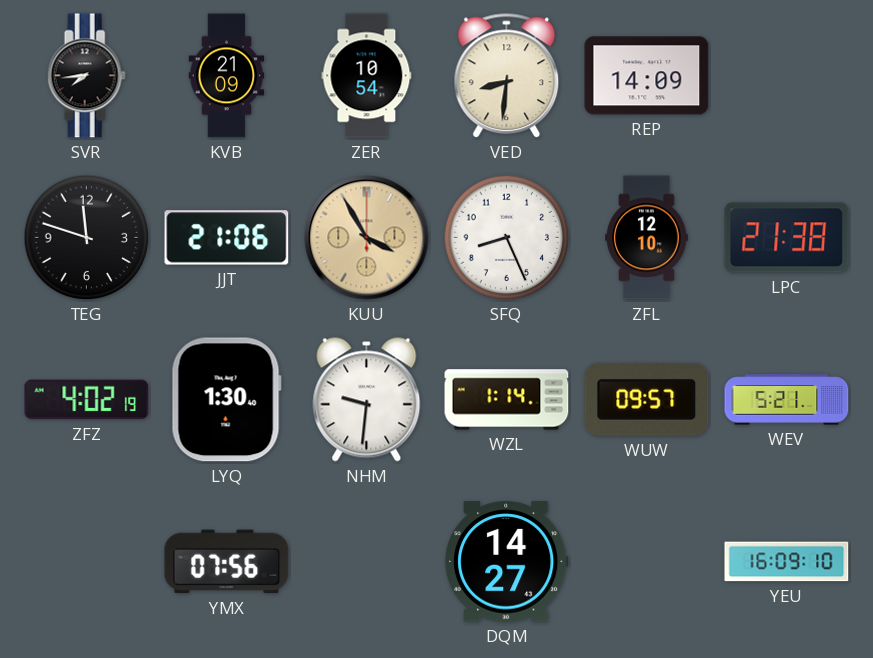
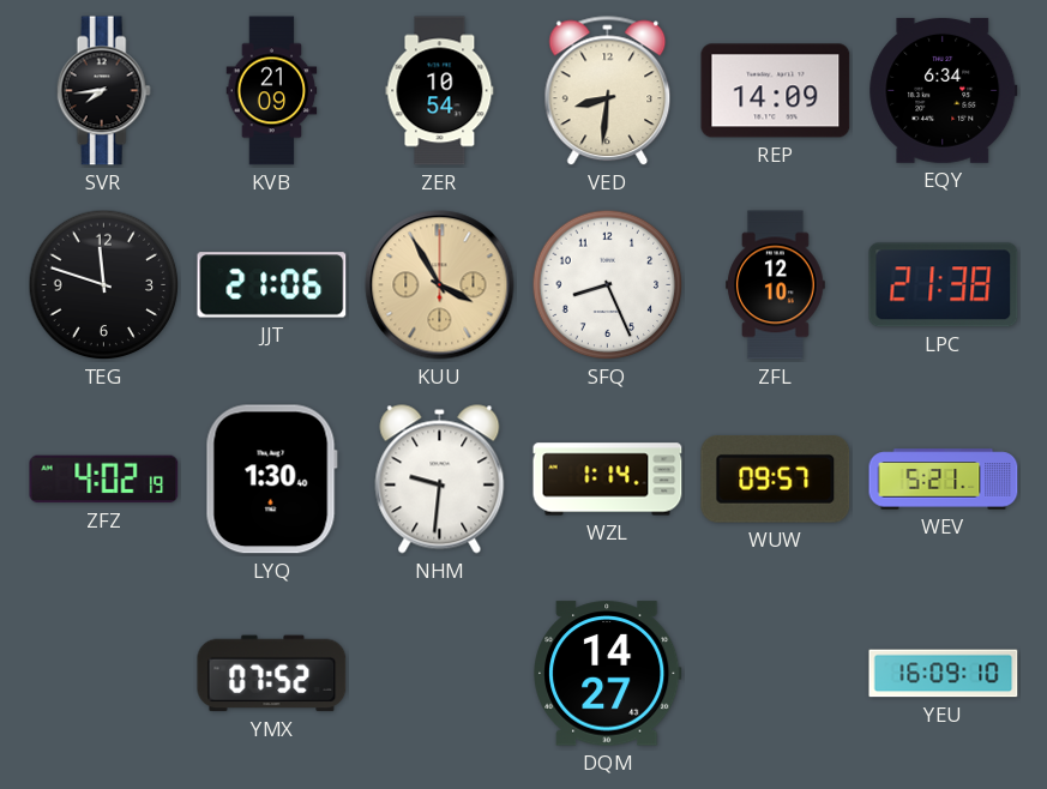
EQY: none -> 6:34
YMX: 07:56 -> 07:52
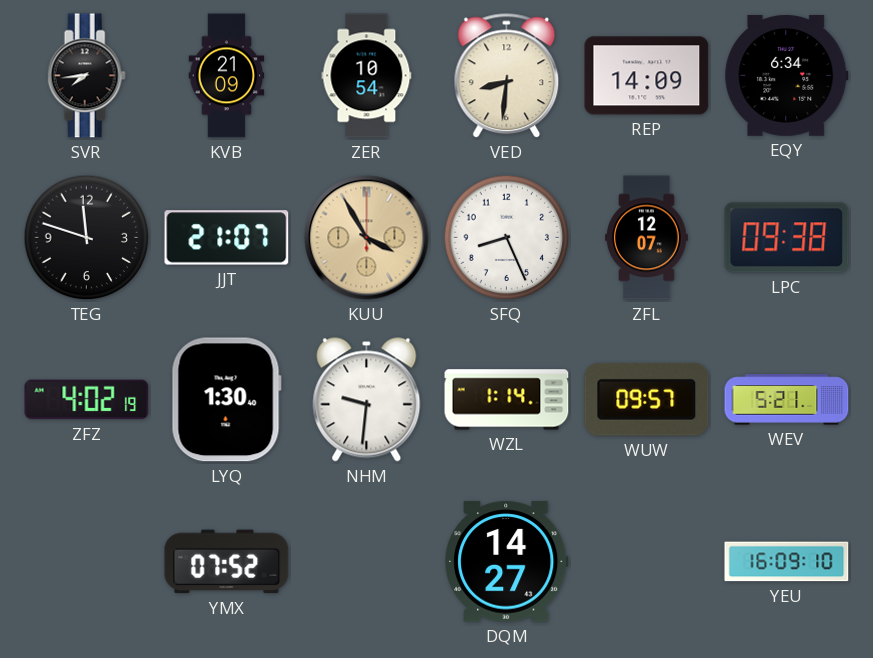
JJT: 21:06 -> 21:07
ZFL: 12:10 -> 12:07
LPC: 21:38 -> 09:38
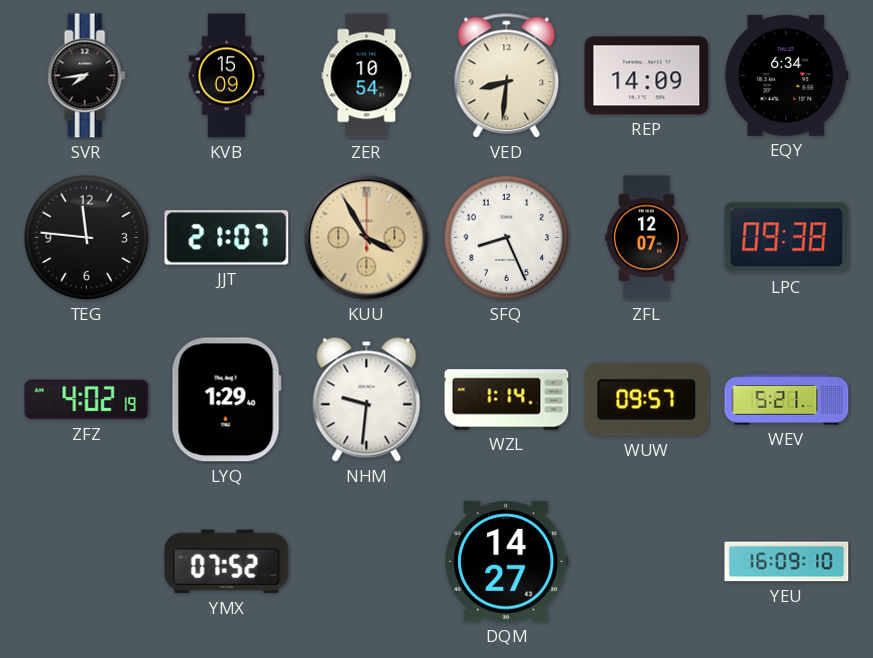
KVB: 21:09 -> 15:09
TEG: 11:48 -> 11:46
LYQ: 1:30 -> 1:29
